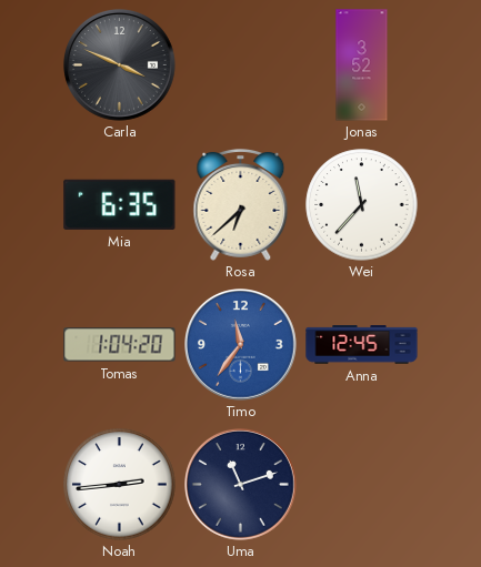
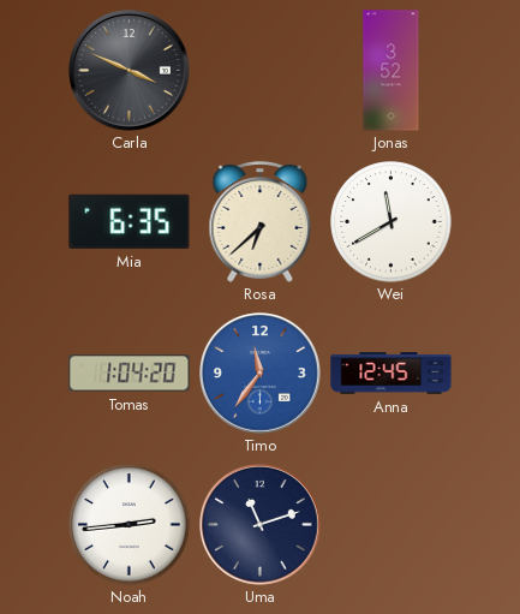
Wei: 11:37 -> 11:40
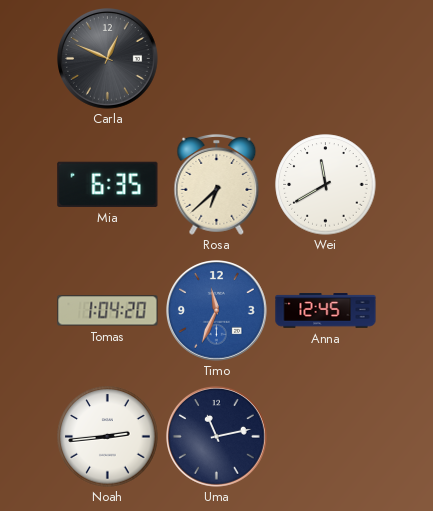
Carla: 3:49 -> 12:49
Jonas: 3:52 -> none
Timo: 11:36 -> 11:34
Uma: 11:12 -> 11:13
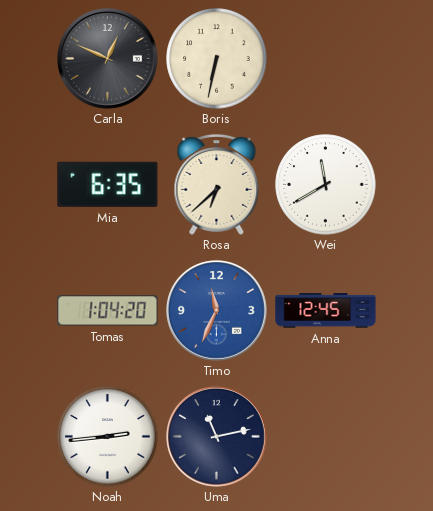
Boris: none -> 6:32
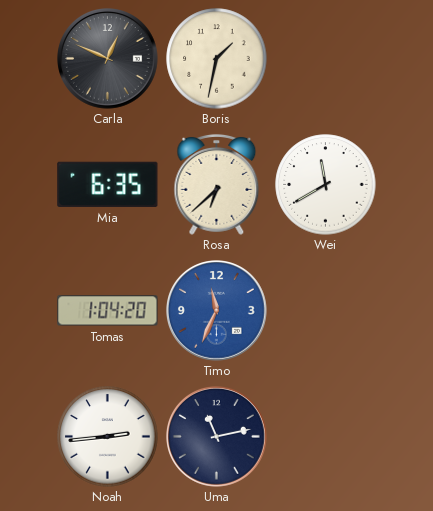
Boris: 6:32 -> 1:32
Anna: 12:45 -> none
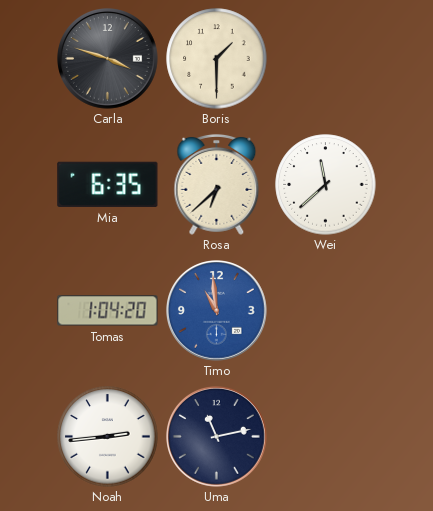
Carla: 12:49 -> 3:48
Boris: 1:32 -> 1:30
Wei: 11:40 -> 11:38
Timo: 11:34 -> 10:59
